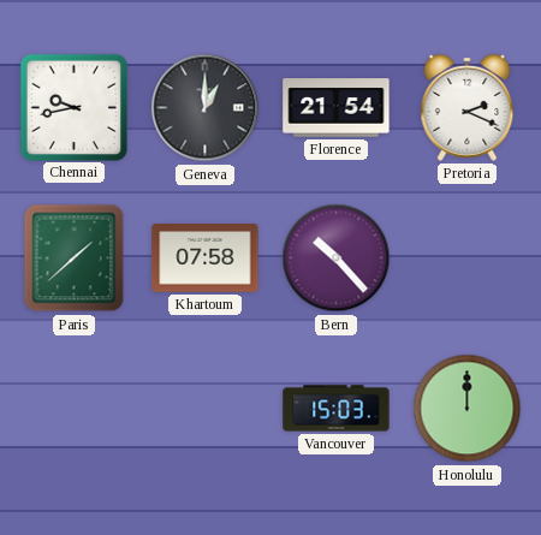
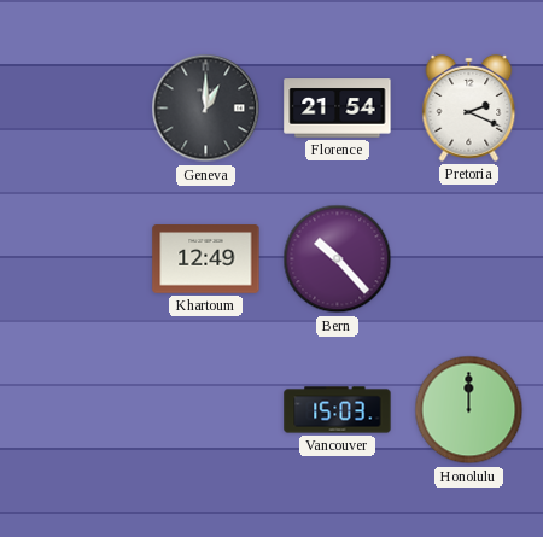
Chennai: 9:43 -> none
Paris: 1:38 -> none
Khartoum: 07:58 -> 12:49
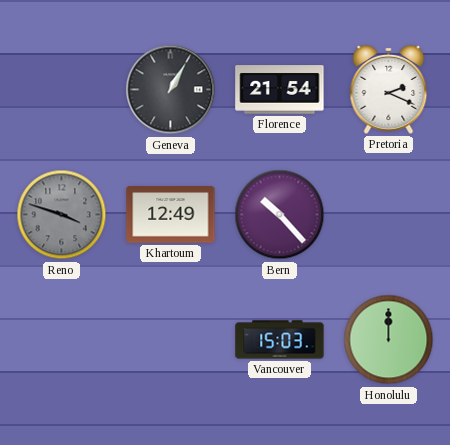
Geneva: 1:00 -> 1:05
Reno: none -> 3:48
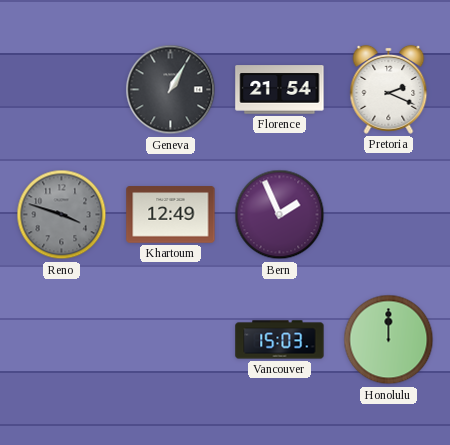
Bern: 10:23 -> 1:56
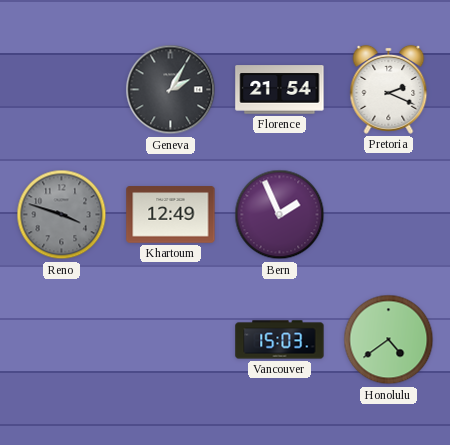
Geneva: 1:05 -> 2:05
Honolulu: 12:00 -> 4:39
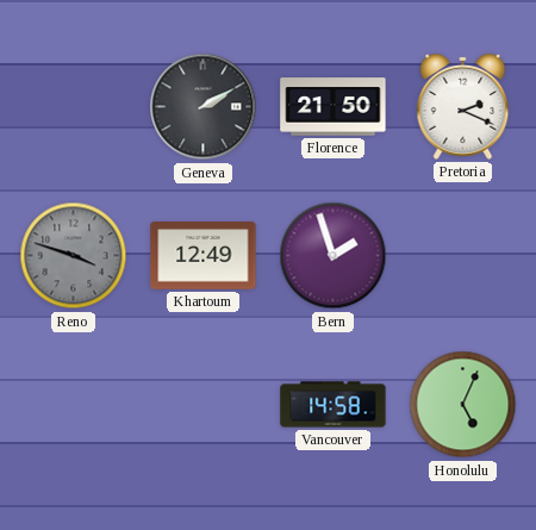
Geneva: 2:05 -> 2:10
Florence: 21:54 -> 21:50
Bern: 1:56 -> 1:57
Vancouver: 15:03 -> 14:58
Honolulu: 4:39 -> 5:04
